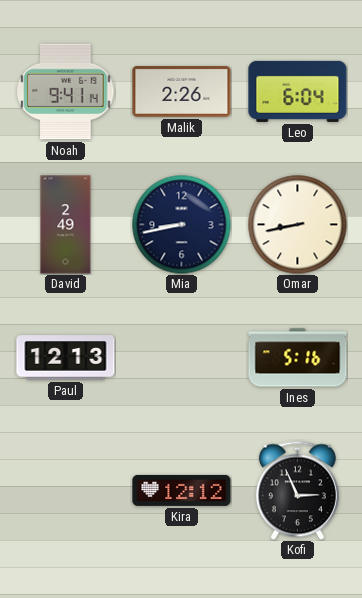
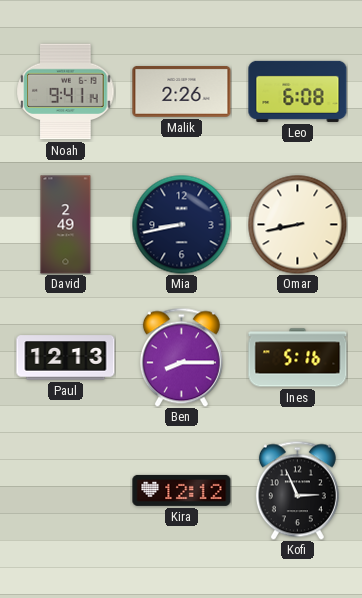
Leo: 6:04 -> 6:08
Ben: none -> 8:15
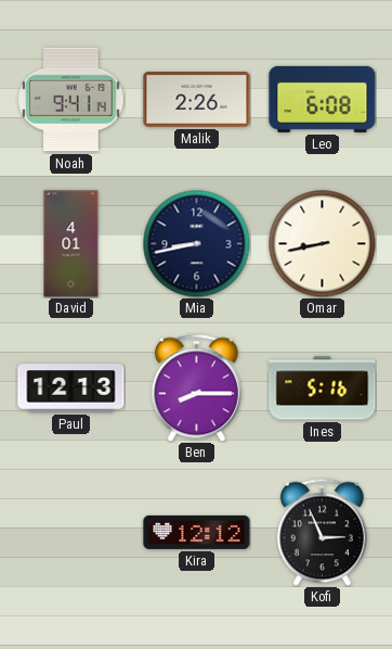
David: 2:49 -> 4:01
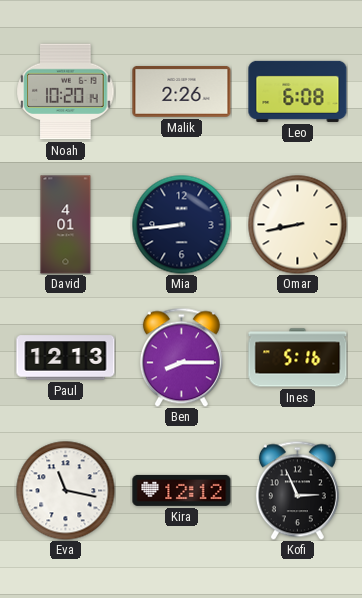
Noah: 9:41 -> 10:20
Mia: 8:43 -> 8:44
Eva: none -> 11:17
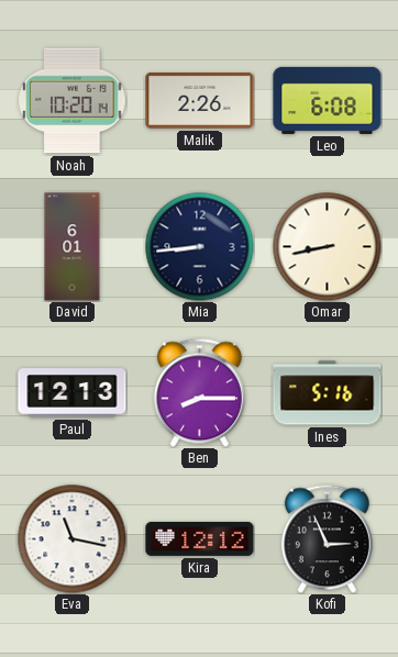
David: 4:01 -> 6:01
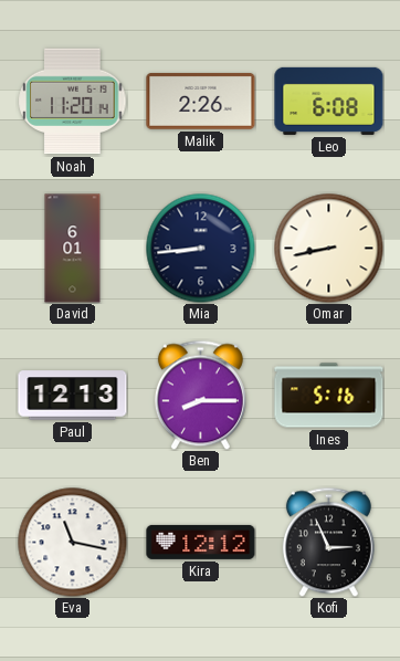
Noah: 10:20 -> 11:20
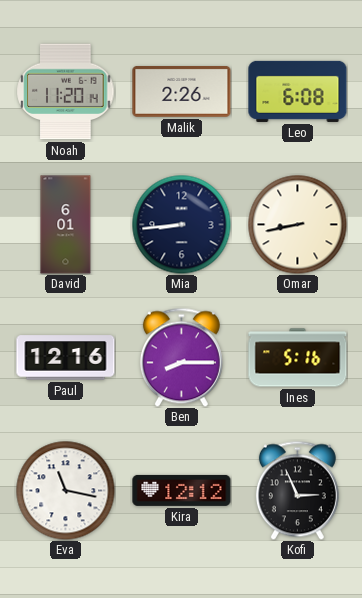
Paul: 12:13 -> 12:16
